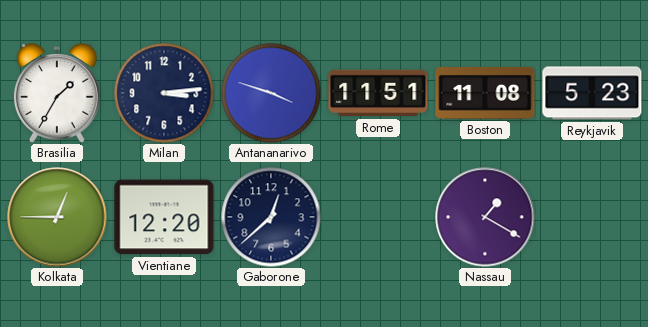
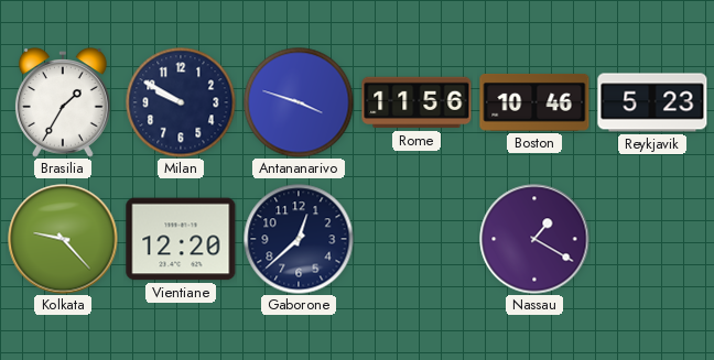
Milan: 3:14 -> 9:50
Rome: 11:51 -> 11:56
Boston: 11:08 -> 10:46
Kolkata: 12:45 -> 9:23
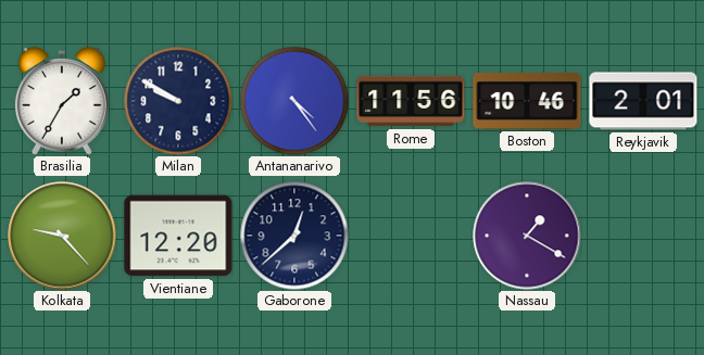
Antananarivo: 3:48 -> 4:24
Reykjavik: 5:23 -> 2:01
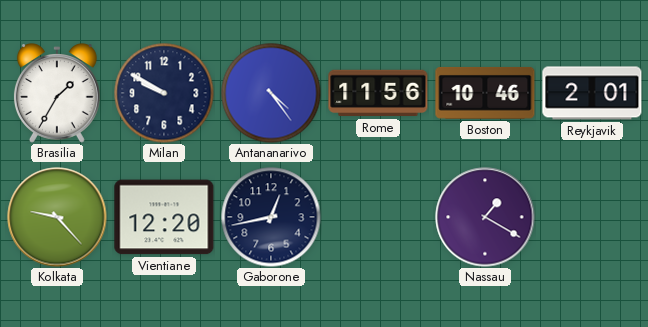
Gaborone: 12:38 -> 12:43
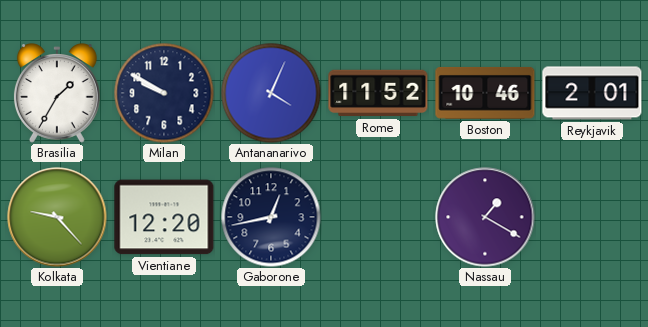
Antananarivo: 4:24 -> 4:04
Rome: 11:56 -> 11:52
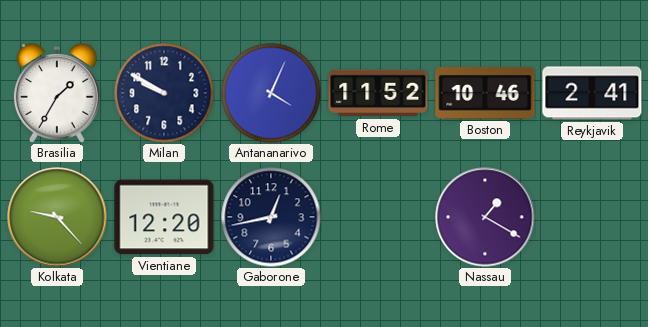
Reykjavik: 2:01 -> 2:41
